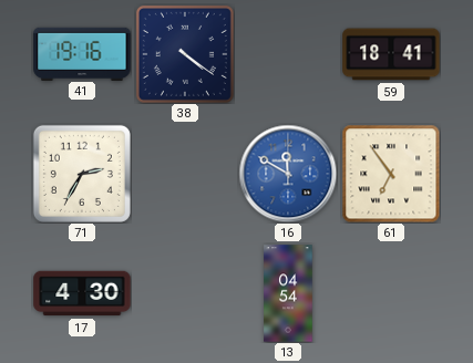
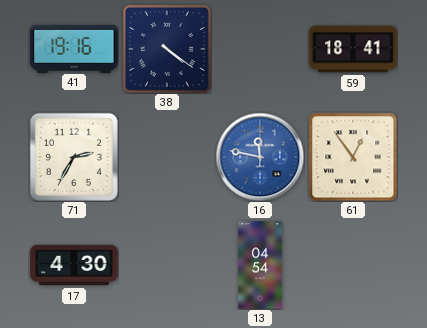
16: 11:50 -> 11:47
61: 6:54 -> 12:54
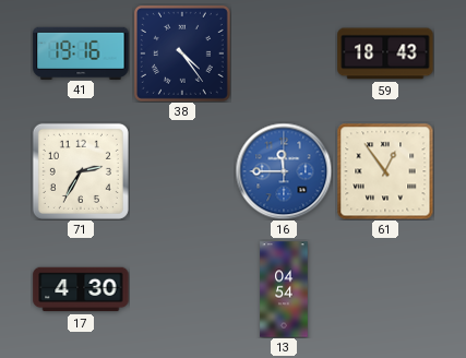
38: 4:21 -> 4:24
59: 18:41 -> 18:43
16: 11:47 -> 11:45
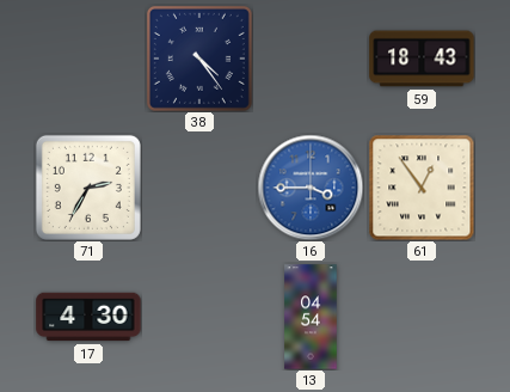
41: 19:16 -> none
16: 11:45 -> 3:45
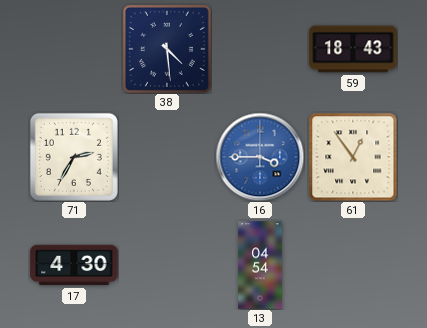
38: 4:24 -> 4:29
